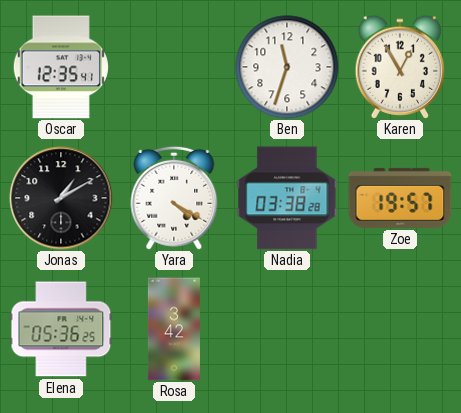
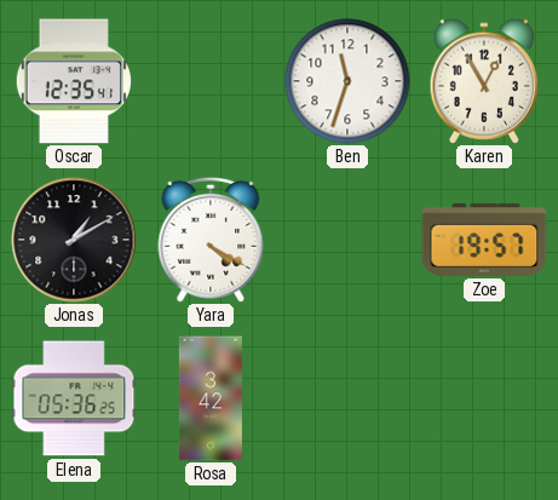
Nadia: 03:38 -> none
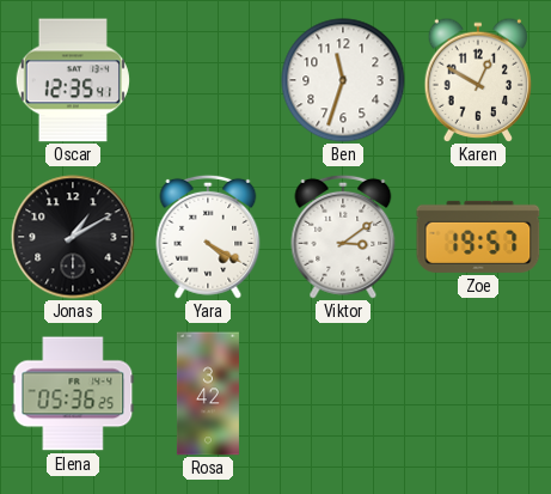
Karen: 12:55 -> 12:50
Viktor: none -> 3:09
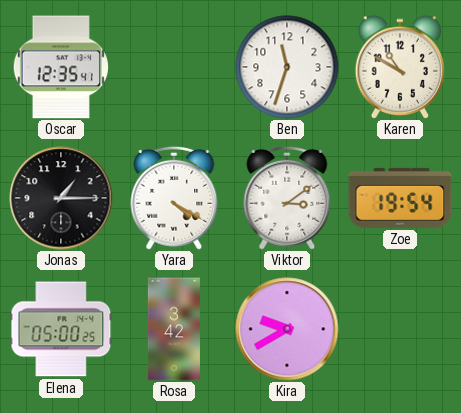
Karen: 12:50 -> 10:50
Jonas: 1:10 -> 1:15
Zoe: 19:57 -> 19:54
Elena: 05:36 -> 05:00
Kira: none -> 9:40
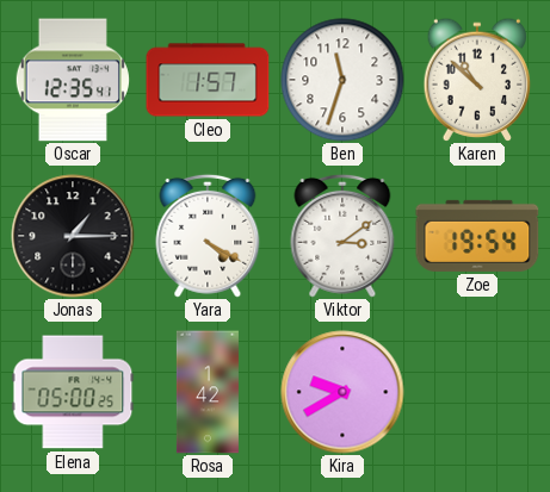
Cleo: none -> 1:57
Karen: 10:50 -> 10:52
Rosa: 3:42 -> 1:42
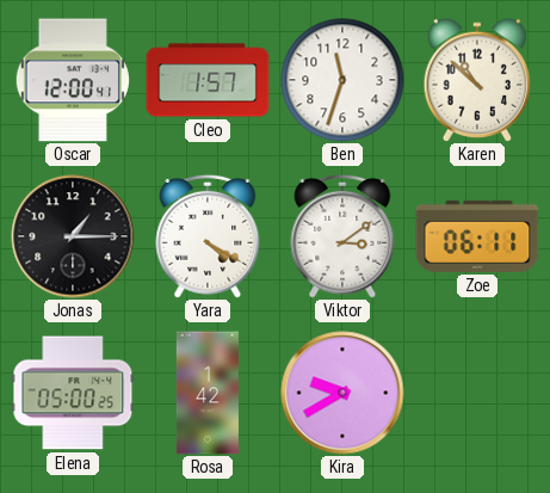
Oscar: 12:35 -> 12:00
Zoe: 19:54 -> 06:11
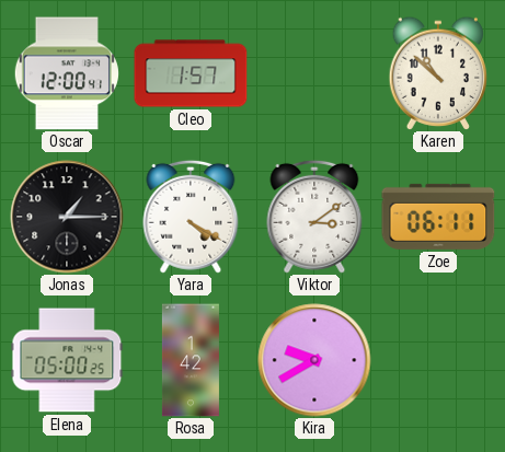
Ben: 11:33 -> none
